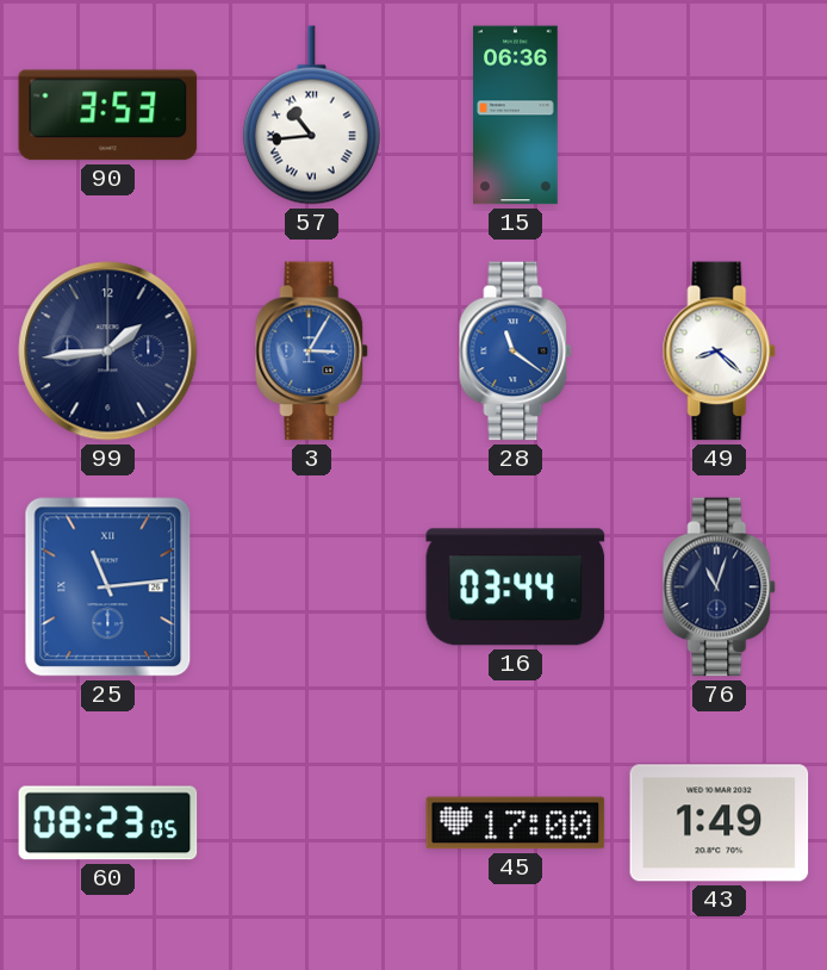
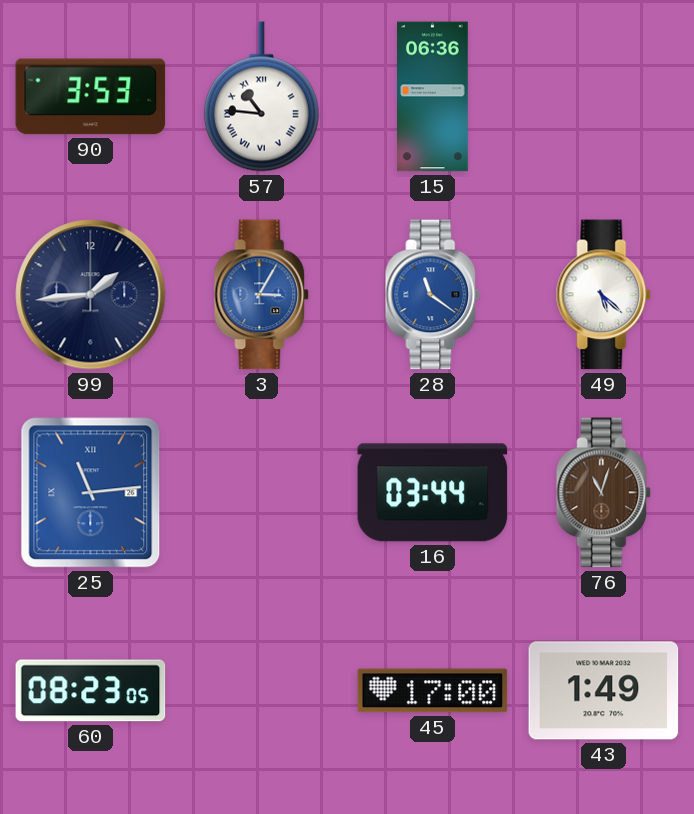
57: 10:44 -> 10:46
49: 8:22 -> 5:22
76 dial: navy -> brown
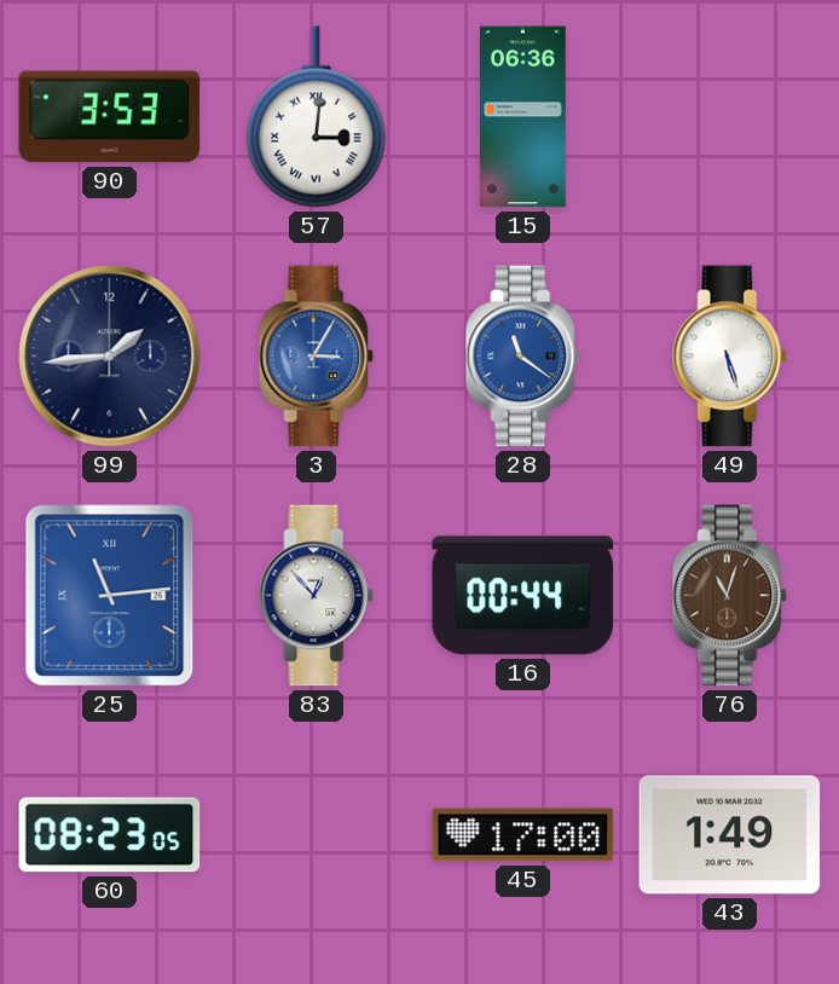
57: 10:46 -> 3:01
49: 5:22 -> 5:27
83: none -> 12:53
16: 03:44 -> 00:44
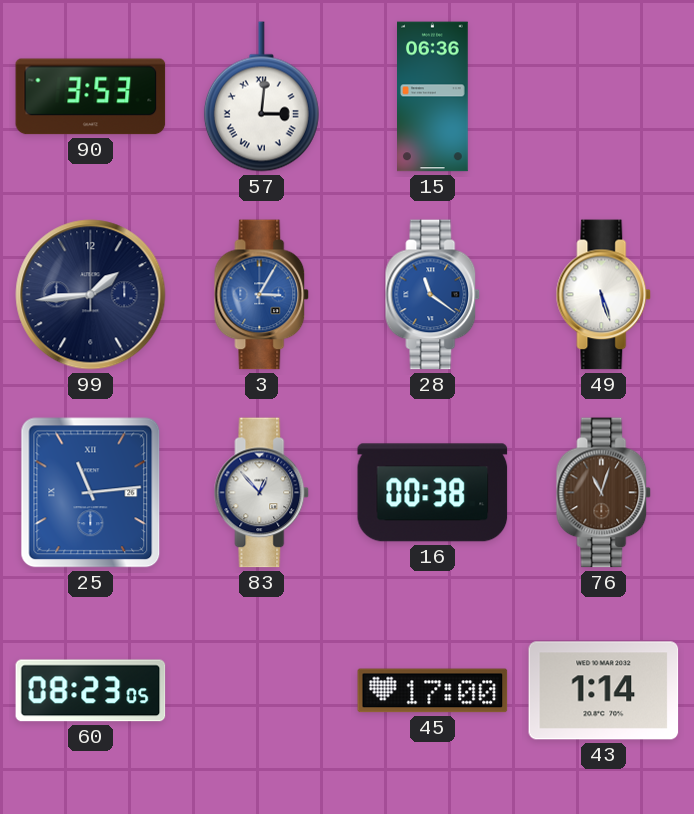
16: 00:44 -> 00:38
43: 1:49 -> 1:14
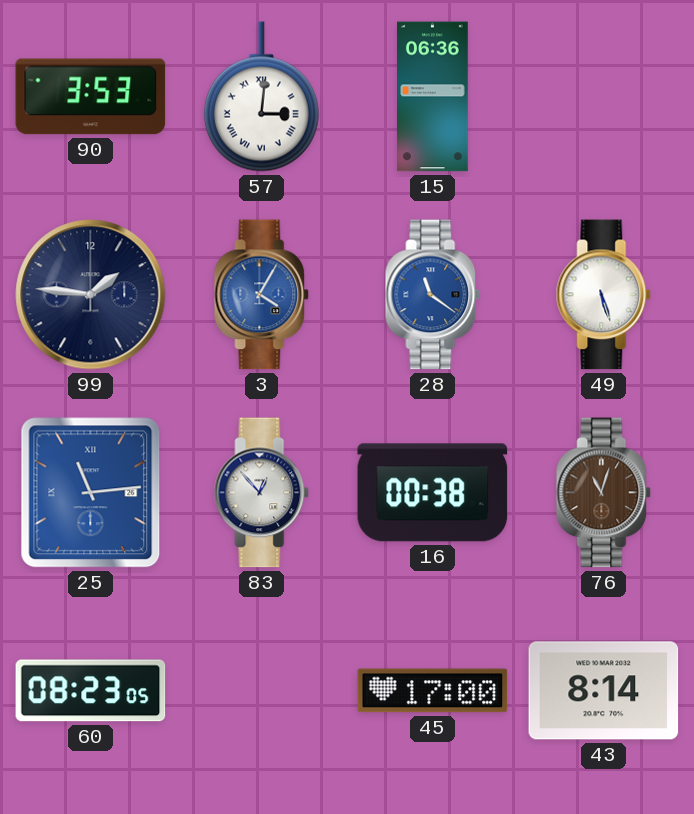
99: 1:44 -> 1:46
3: 3:05 -> 4:05
43: 1:14 -> 8:14
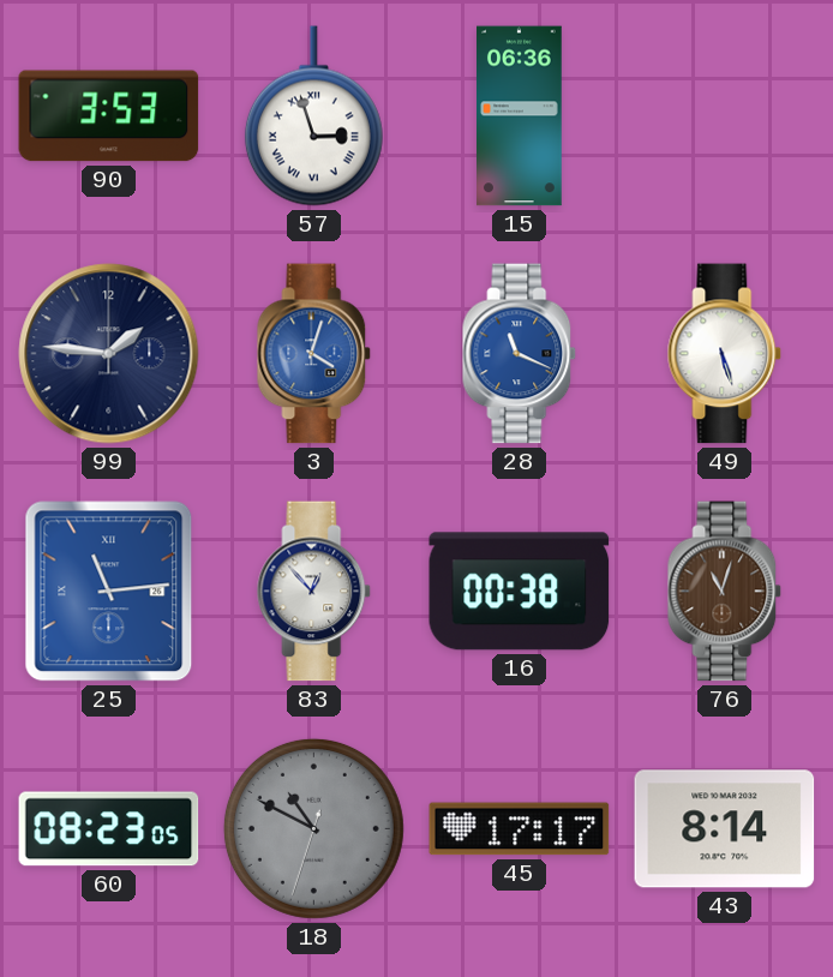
57: 3:01 -> 2:57
3: 4:05 -> 4:03
28: 11:21 -> 11:19
18: none -> 10:49
45: 17:00 -> 17:17
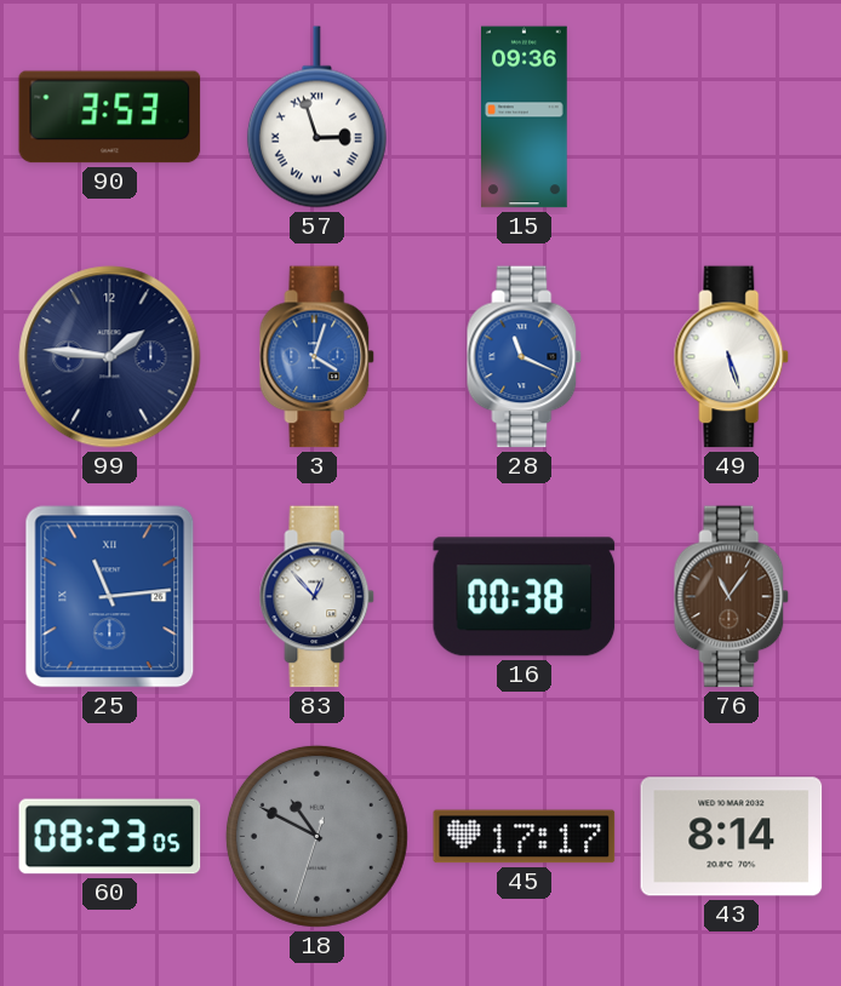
15: 06:36 -> 09:36
76: 11:03 -> 11:06
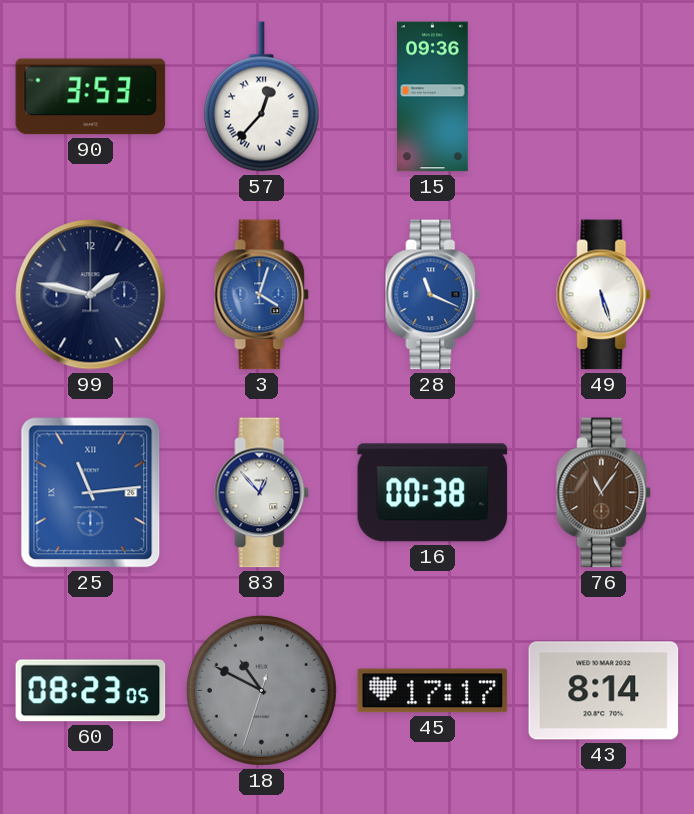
57: 2:57 -> 12:37
99: 1:46 -> 1:47
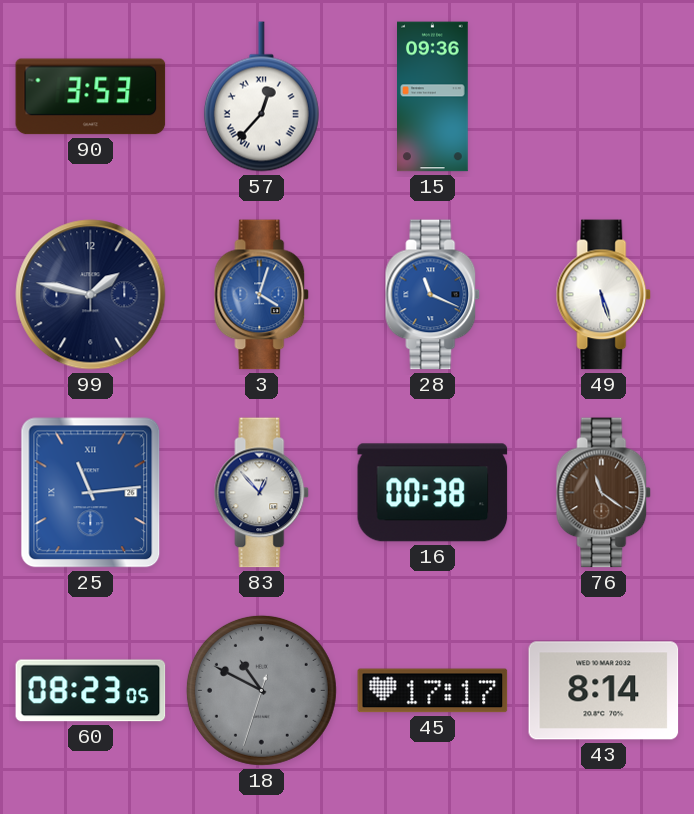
76: 11:06 -> 11:21
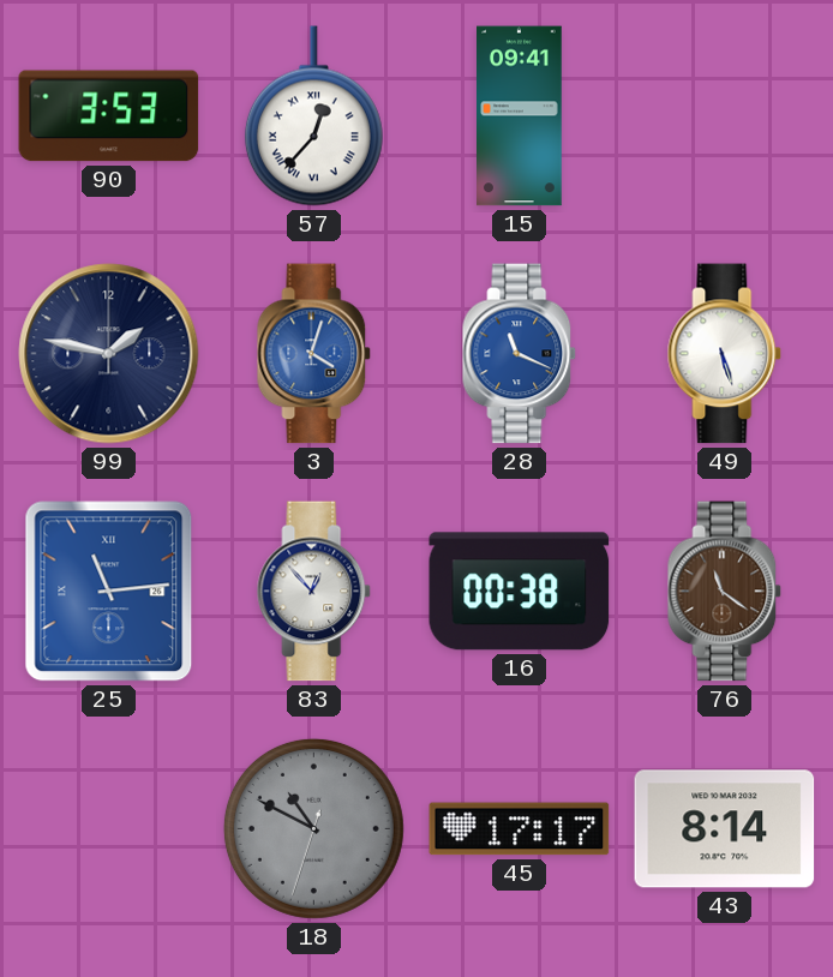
15: 09:36 -> 09:41
60: 08:23 -> none
